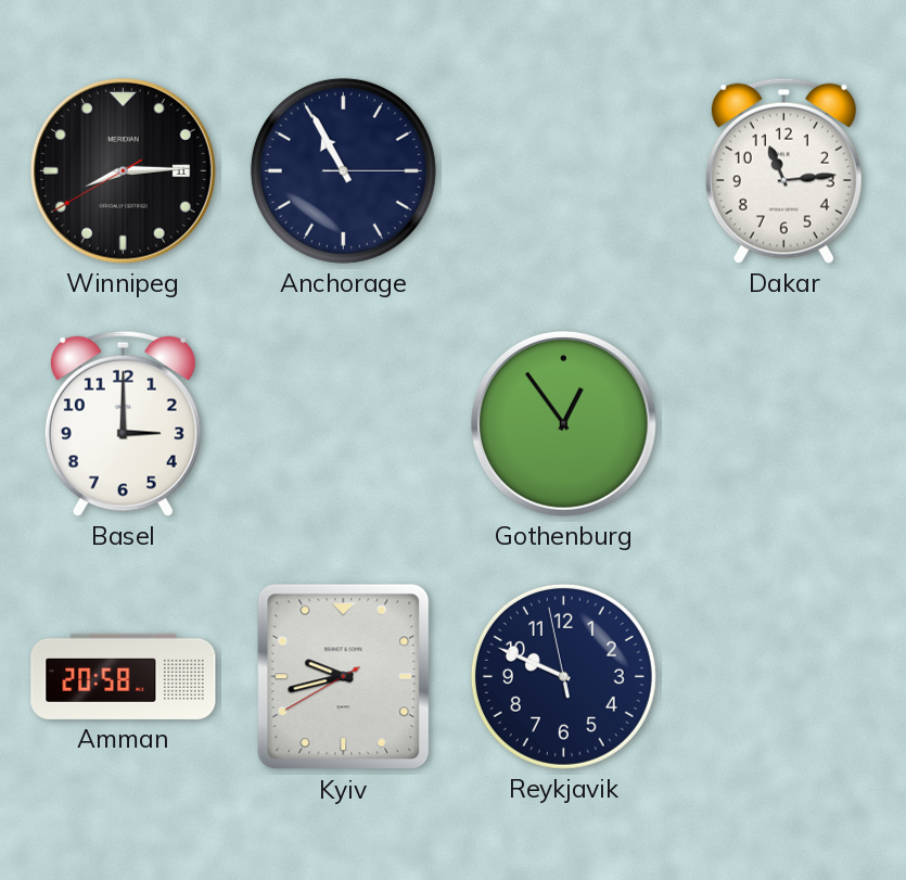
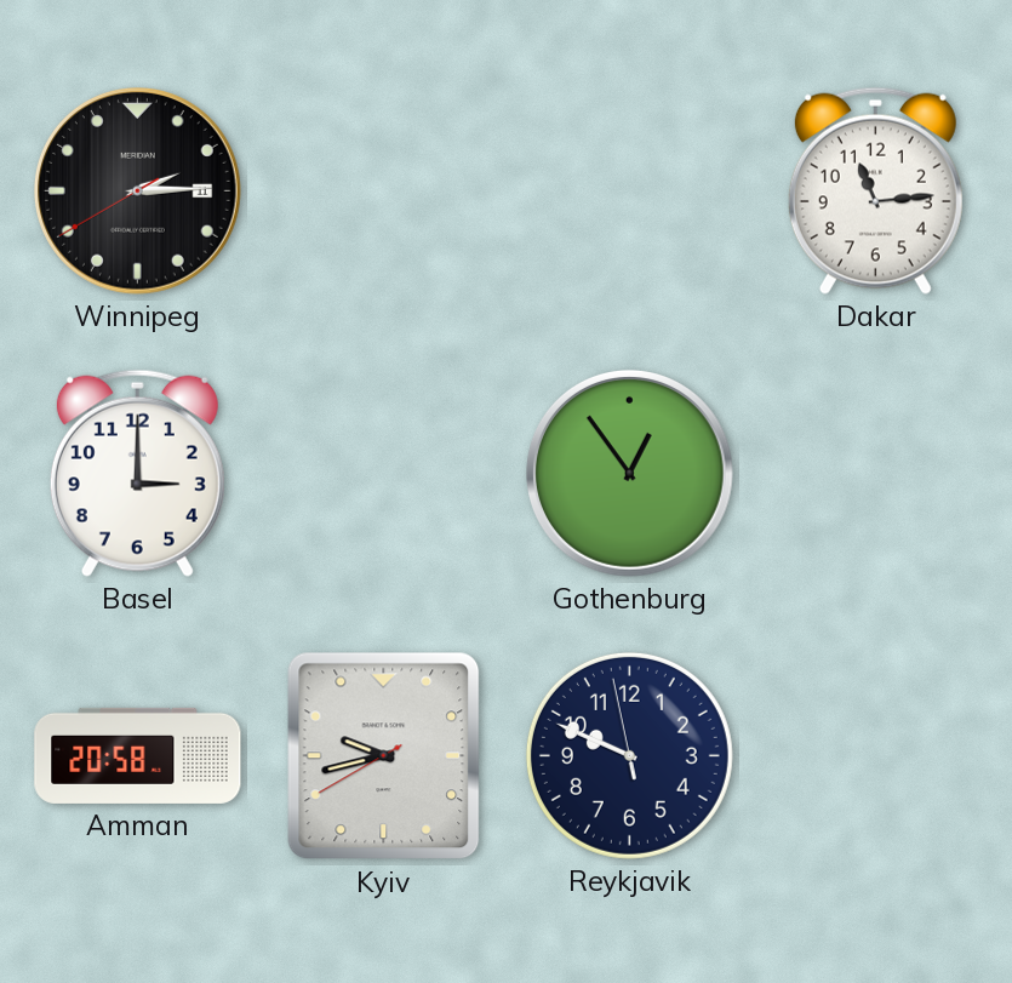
Winnipeg: 8:14 -> 2:14
Anchorage: 10:55 -> none
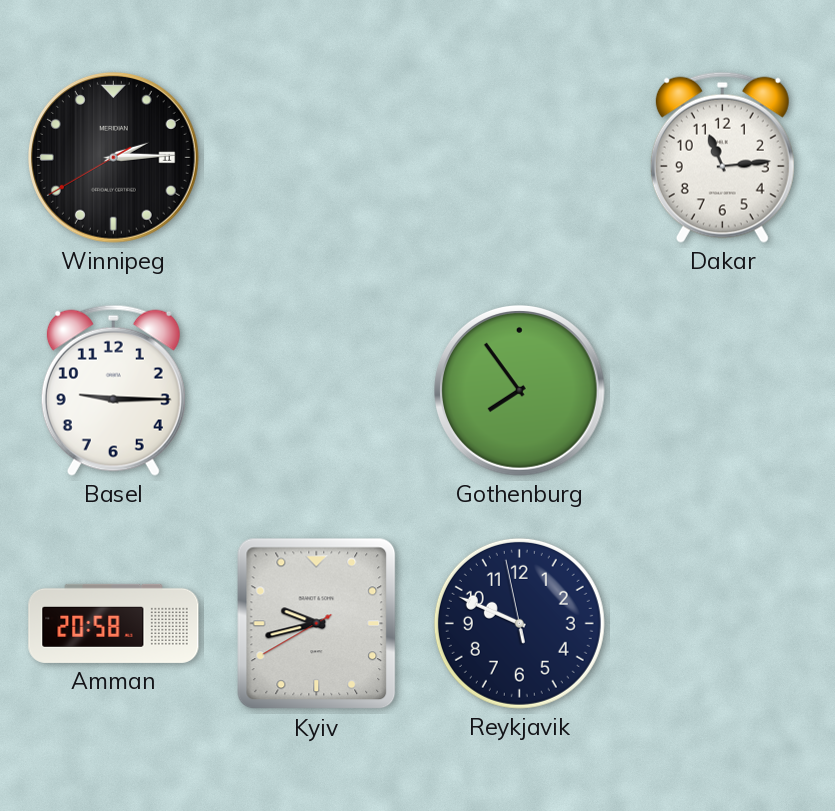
Basel: 3:00 -> 9:15
Gothenburg: 12:54 -> 7:54
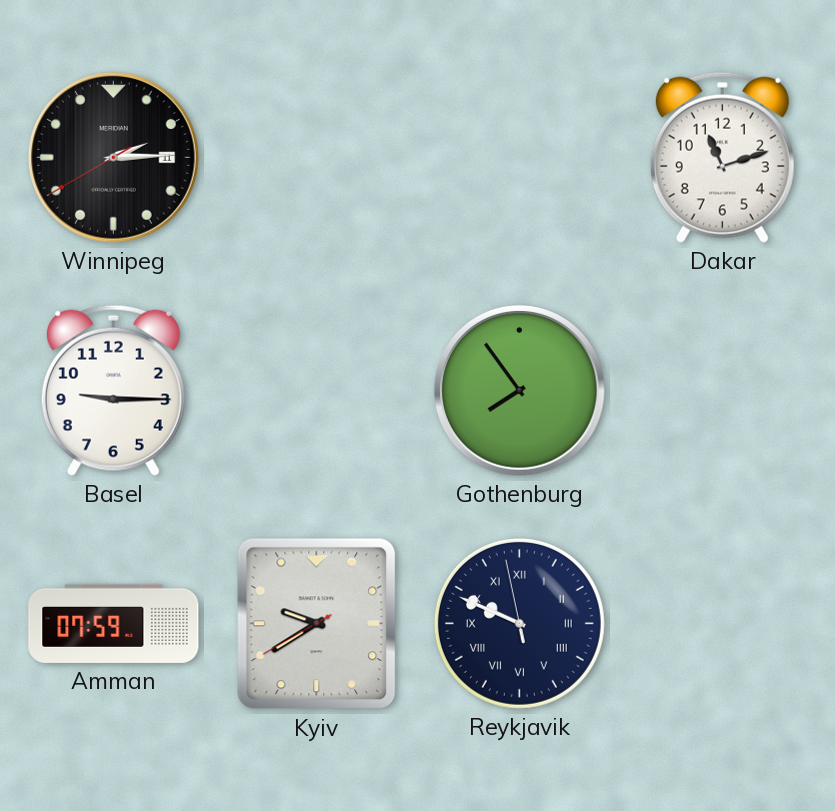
Dakar: 11:14 -> 11:12
Amman: 20:58 -> 07:59
Kyiv: 9:42 -> 9:39
Reykjavik numerals: Arabic -> Roman
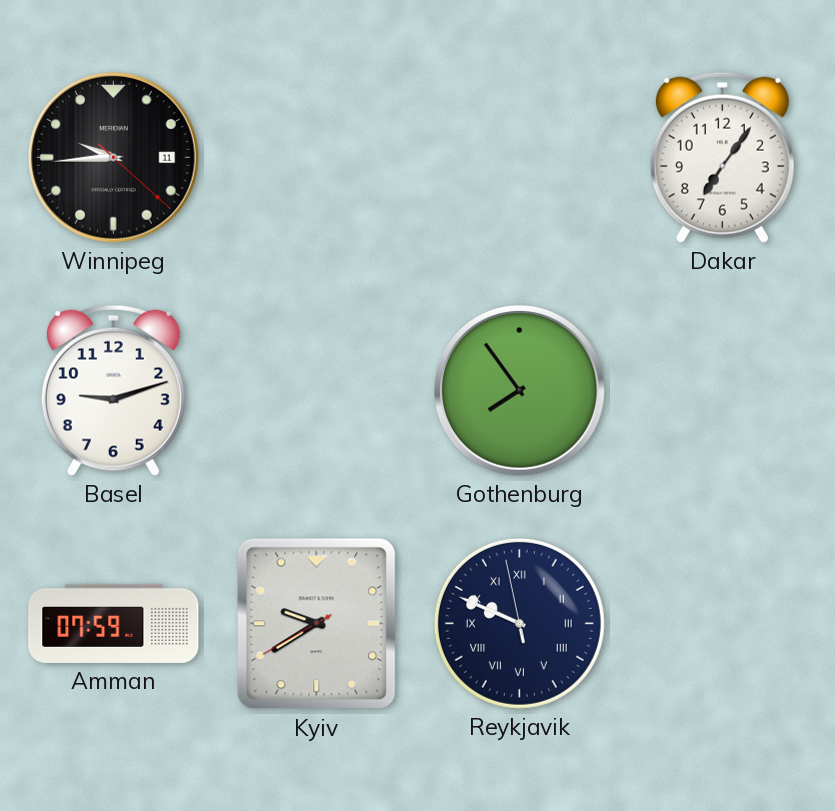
Winnipeg: 2:14 -> 9:44
Dakar: 11:12 -> 7:06
Basel: 9:15 -> 9:12
